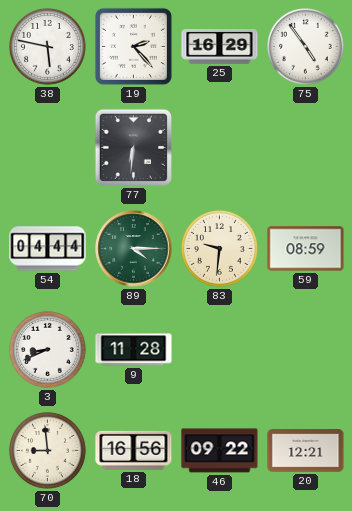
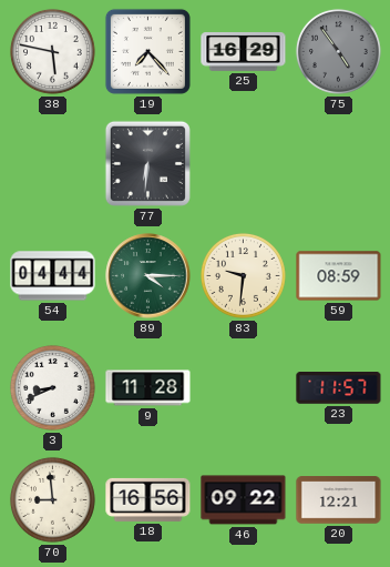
19: 2:23 -> 7:23
75 dial: white -> grey
23: none -> 11:57
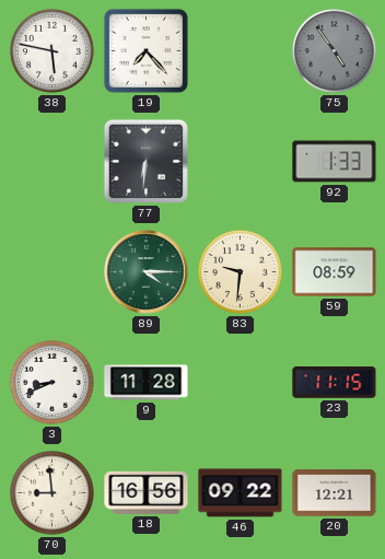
25: 16:29 -> none
92: none -> 1:33
54: 04:44 -> none
23: 11:57 -> 11:15
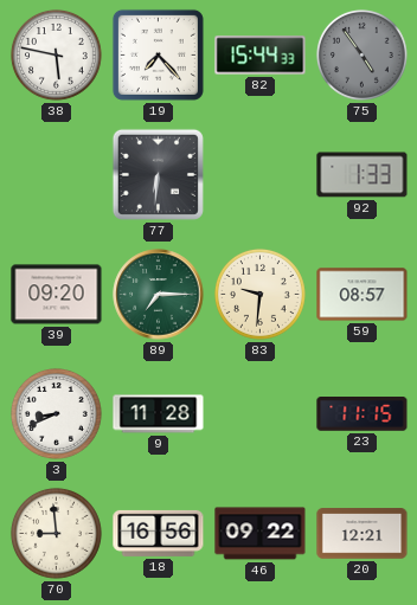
82: none -> 15:44
39: none -> 09:20
89: 4:15 -> 7:15
59: 08:59 -> 08:57
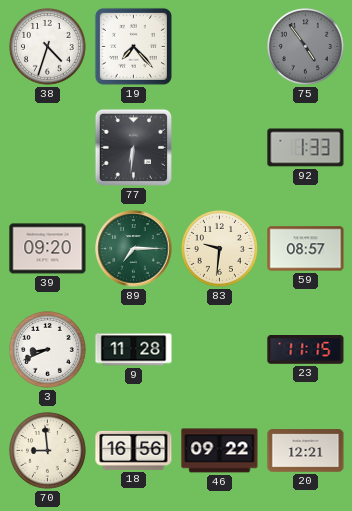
38: 5:47 -> 4:33
82: 15:44 -> none
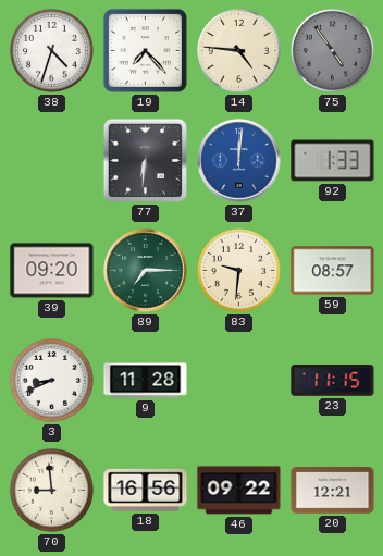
14: none -> 4:46
37: none -> 12:01
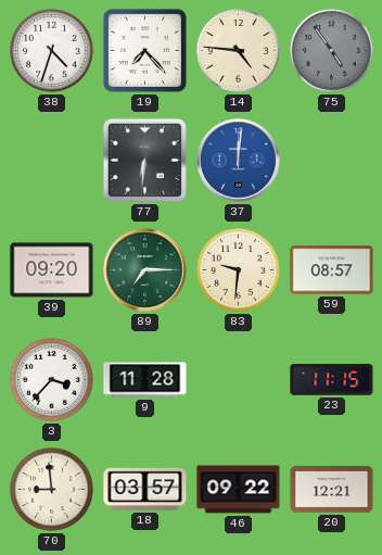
92: 1:33 -> none
3: 8:41 -> 3:37
18: 16:56 -> 03:57
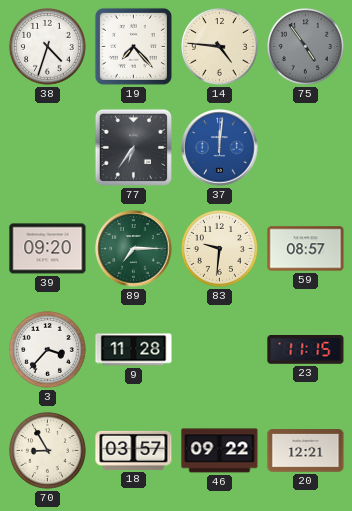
77: 6:31 -> 6:36
70: 8:59 -> 8:55
